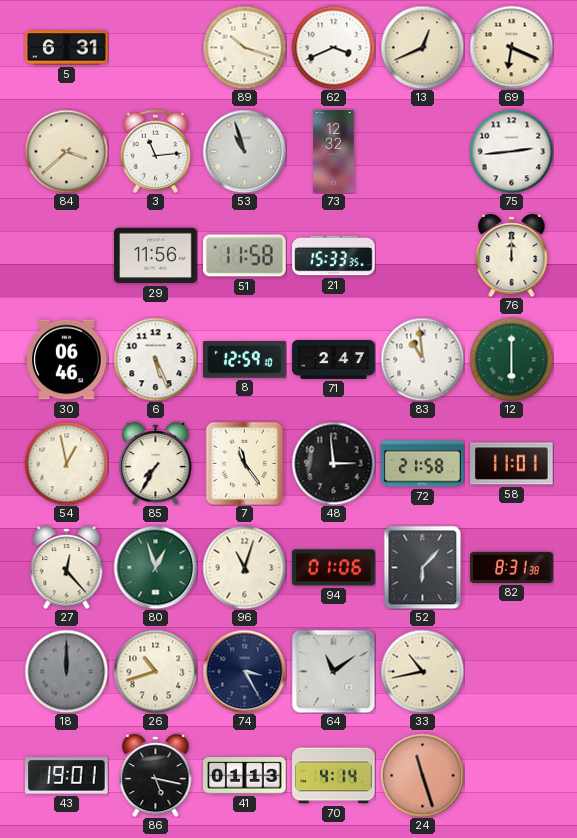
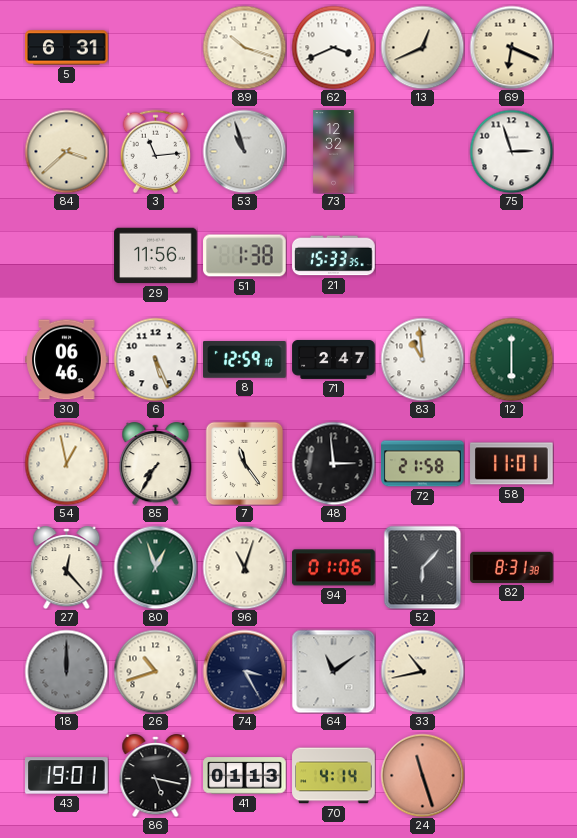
75: 2:44 -> 2:57
51: 11:58 -> 1:38
76: 12:00 -> none
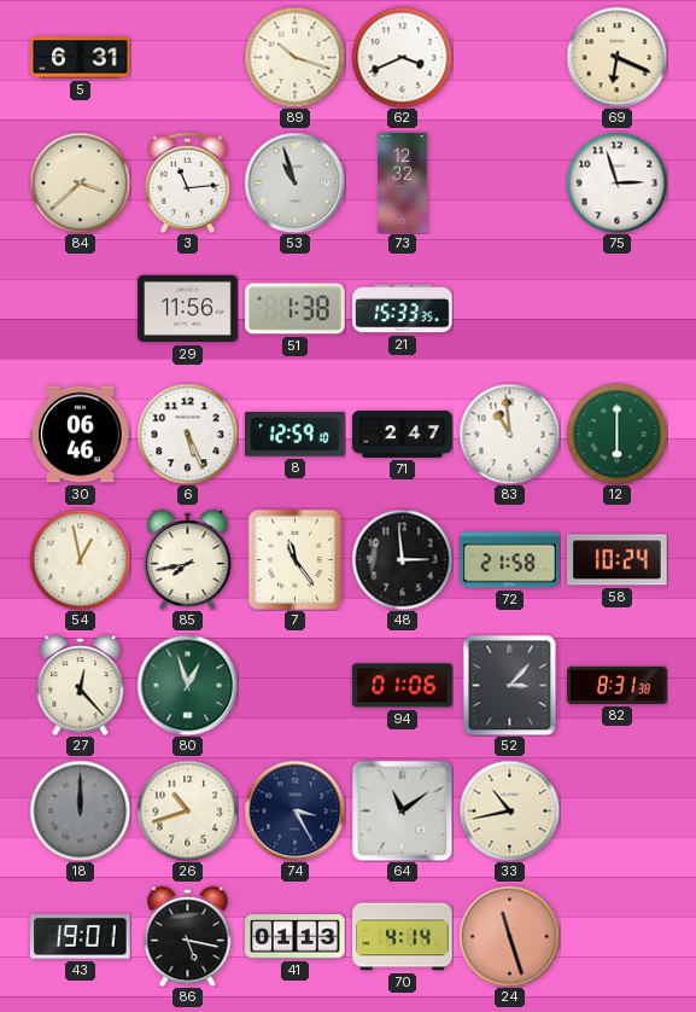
13: 12:41 -> none
85: 7:35 -> 7:43
58: 11:01 -> 10:24
96: 11:03 -> none
52: 6:07 -> 3:07
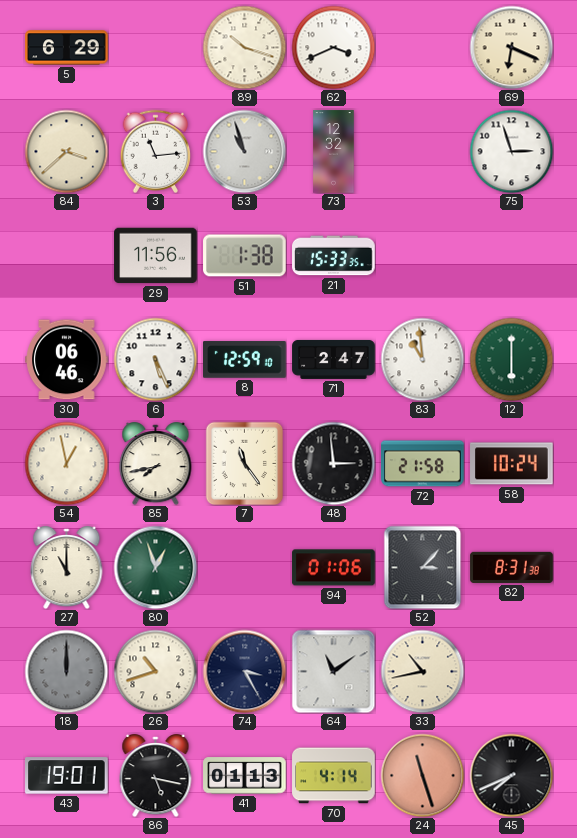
5: 6:31 -> 6:29
27: 12:23 -> 11:00
45: none -> 7:41
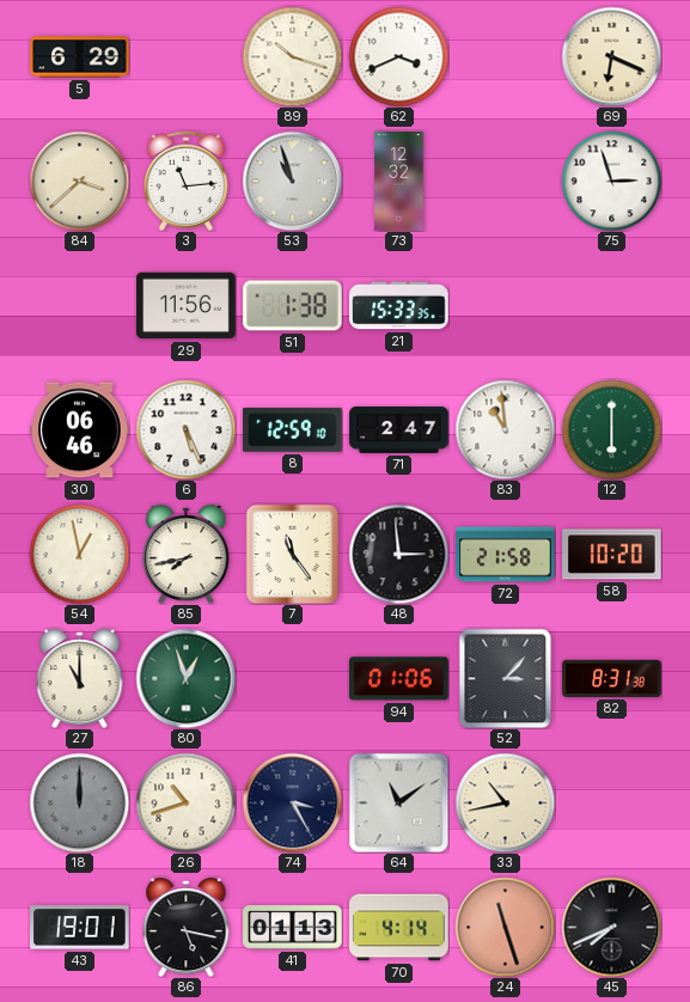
58: 10:24 -> 10:20
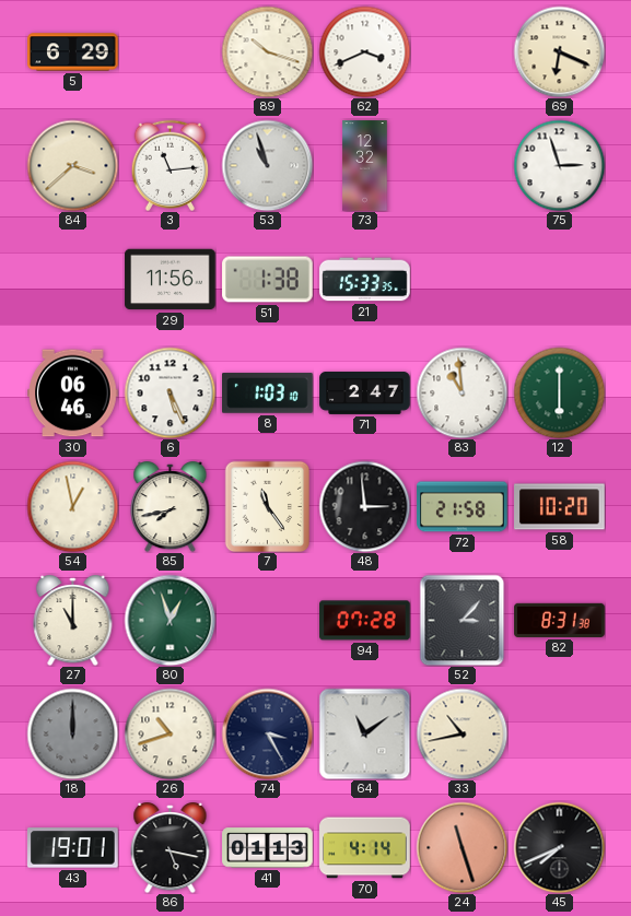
8: 12:59 -> 1:03
94: 01:06 -> 07:28
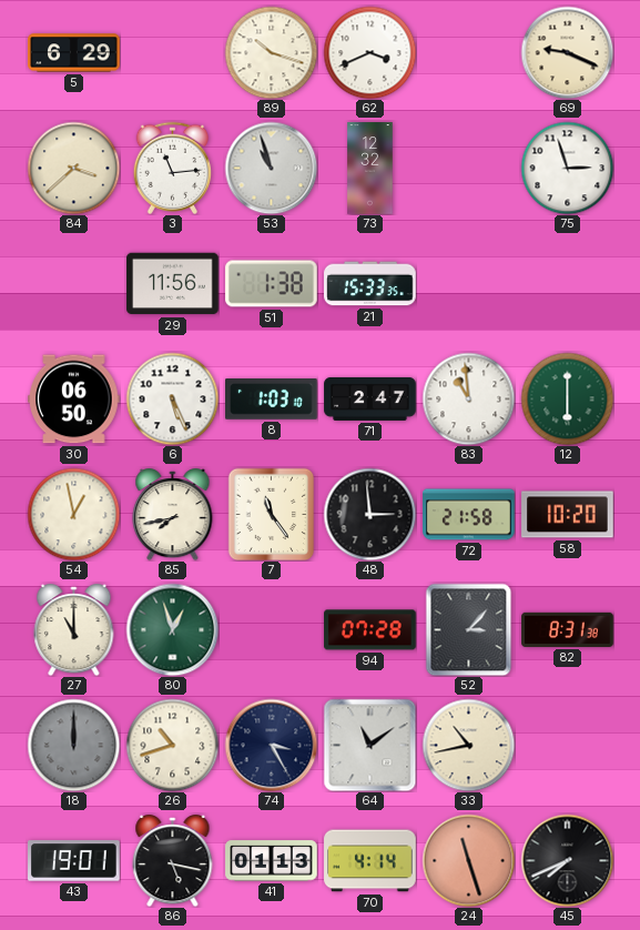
69: 6:19 -> 9:19
30: 06:46 -> 06:50
